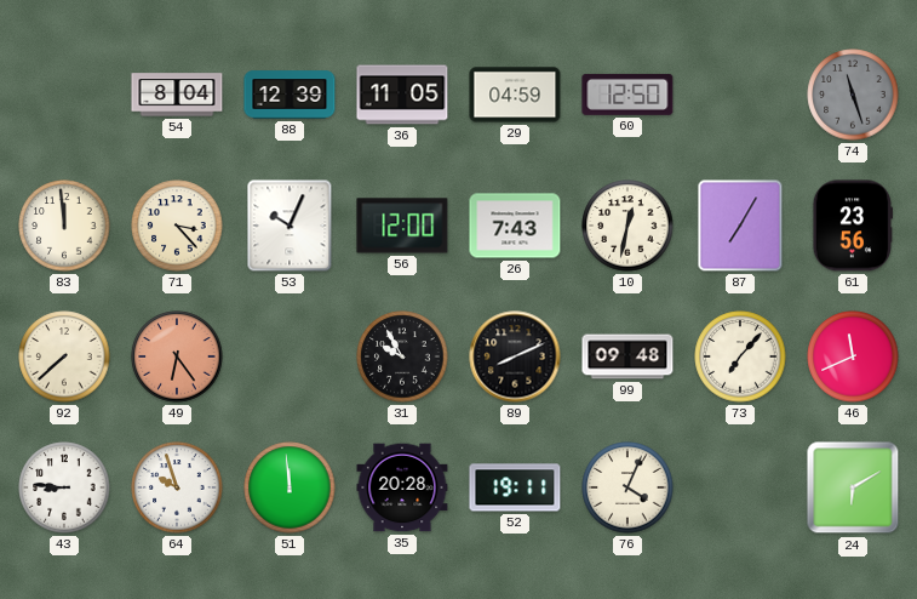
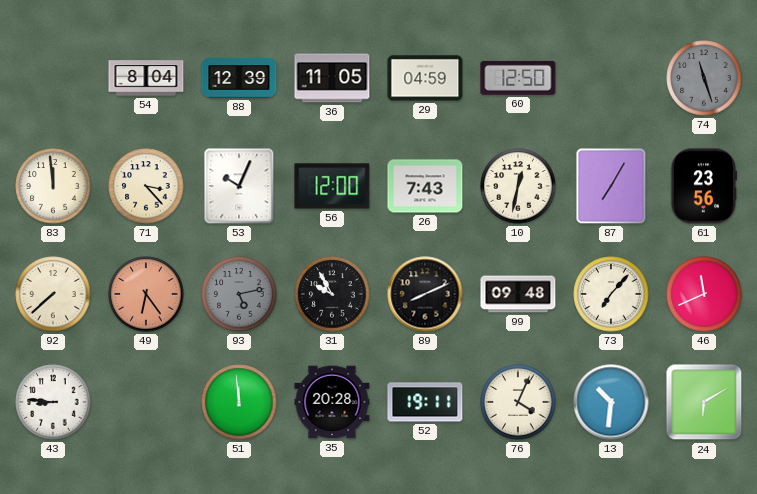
93: none -> 5:13
64: 9:57 -> none
13: none -> 10:31
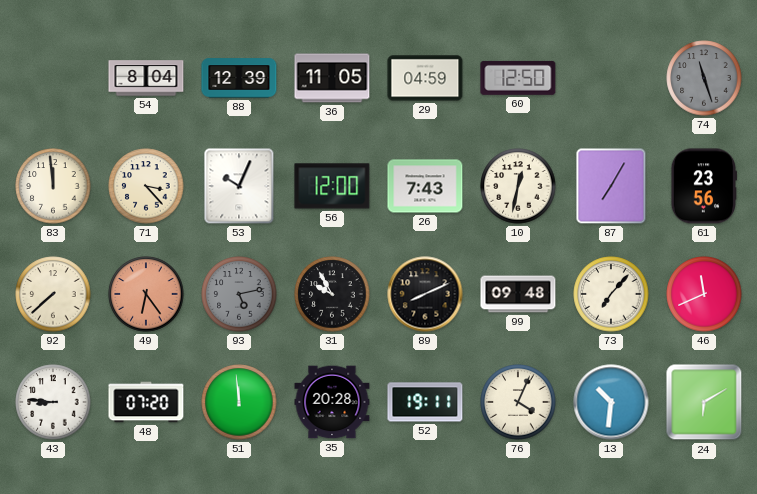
48: none -> 07:20
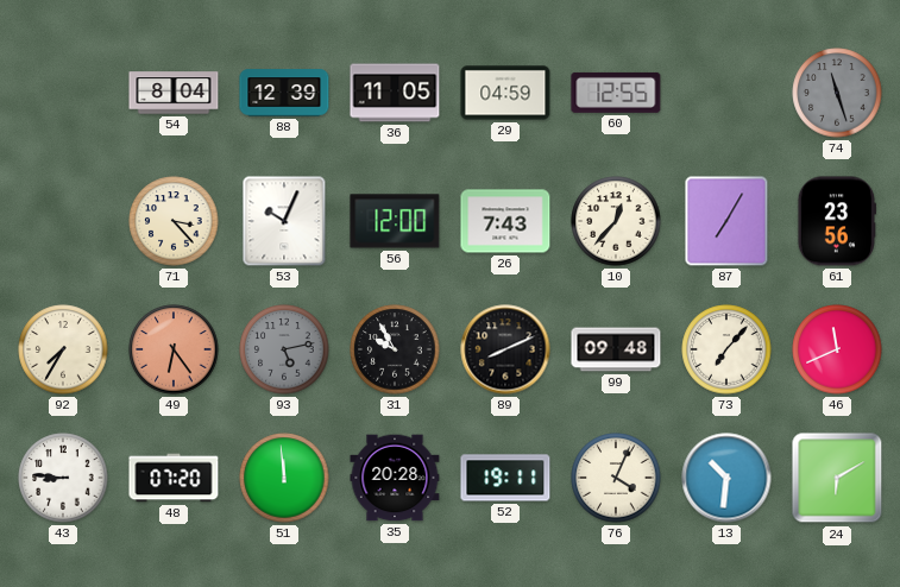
60: 12:50 -> 12:55
83: 11:59 -> none
10: 12:32 -> 12:37
92: 7:38 -> 7:35
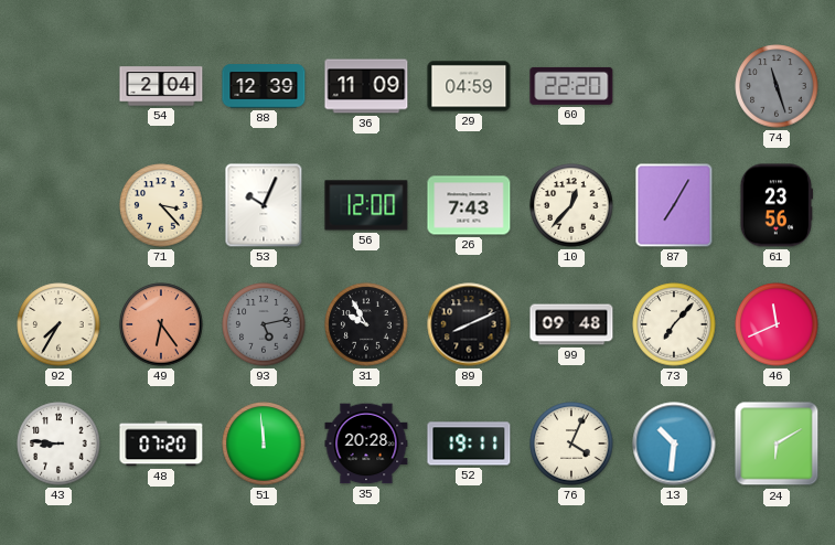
54: 8:04 -> 2:04
36: 11:05 -> 11:09
60: 12:55 -> 22:20
